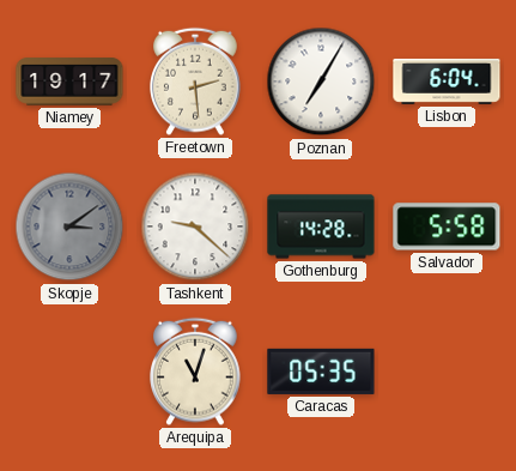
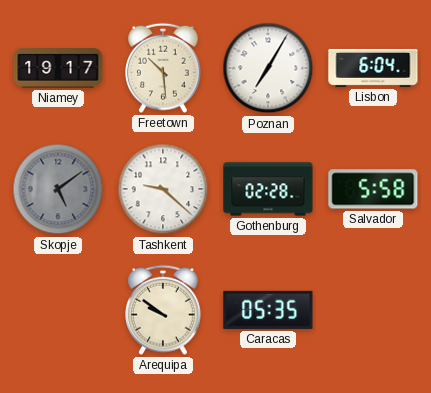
Freetown: 2:29 -> 10:29
Skopje: 3:09 -> 5:09
Gothenburg: 14:28 -> 02:28
Arequipa: 11:03 -> 9:51
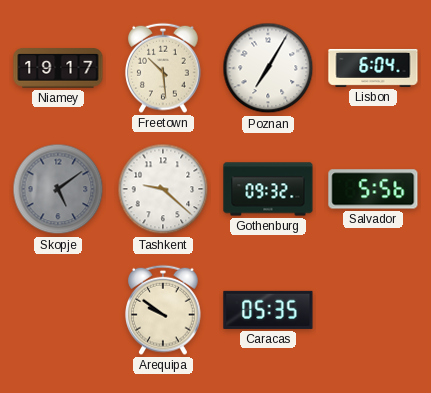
Gothenburg: 02:28 -> 09:32
Salvador: 5:58 -> 5:56
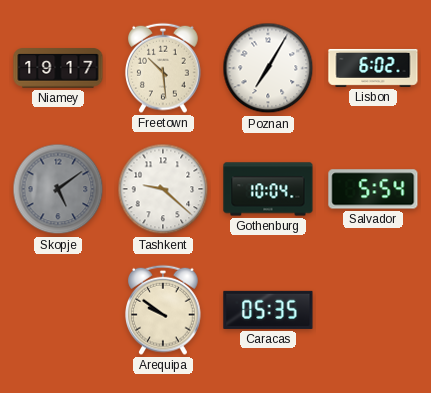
Lisbon: 6:04 -> 6:02
Gothenburg: 09:32 -> 10:04
Salvador: 5:56 -> 5:54
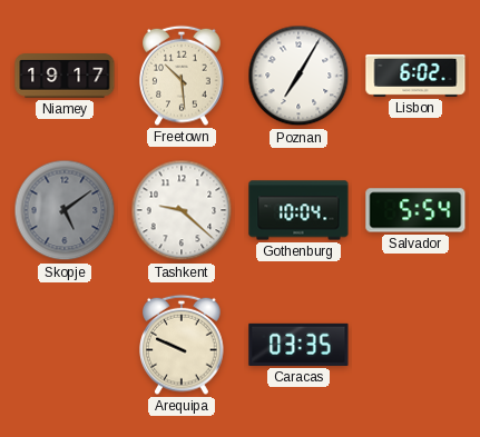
Arequipa: 9:51 -> 9:49
Caracas: 05:35 -> 03:35
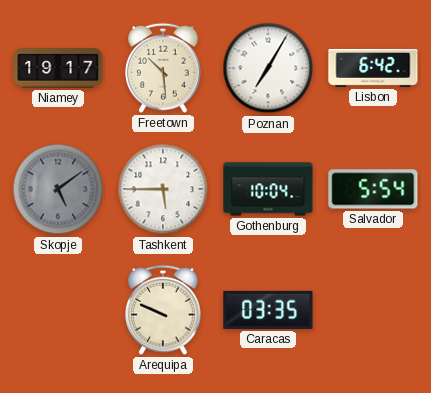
Lisbon: 6:02 -> 6:42
Tashkent: 9:22 -> 5:45
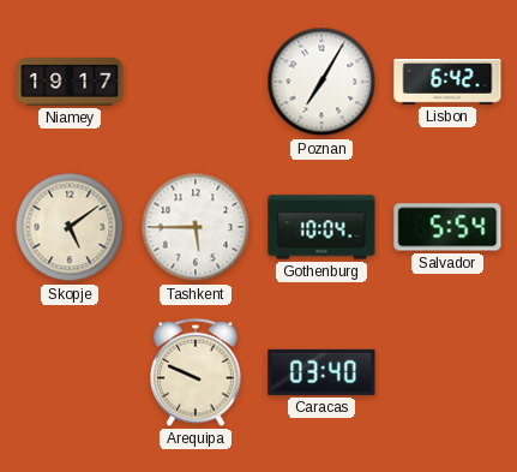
Freetown: 10:29 -> none
Skopje dial: grey -> cream
Caracas: 03:35 -> 03:40
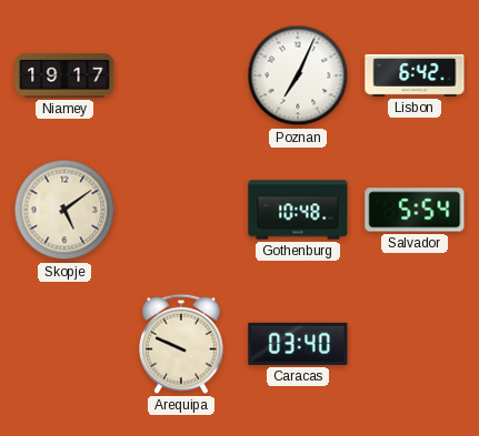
Poznan: 7:05 -> 7:04
Tashkent: 5:45 -> none
Gothenburg: 10:04 -> 10:48
